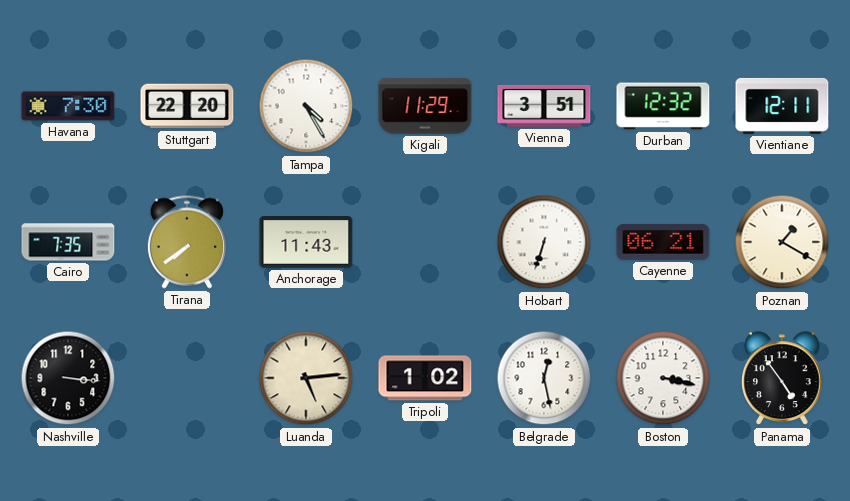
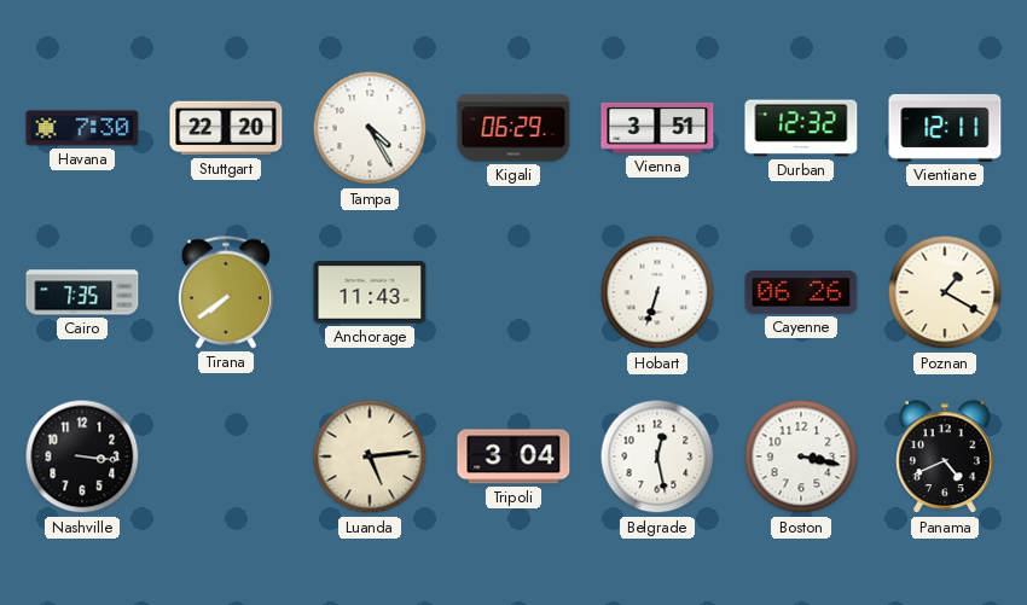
Kigali: 11:29 -> 06:29
Cayenne: 06:21 -> 06:26
Tripoli: 1:02 -> 3:04
Panama: 4:54 -> 4:41
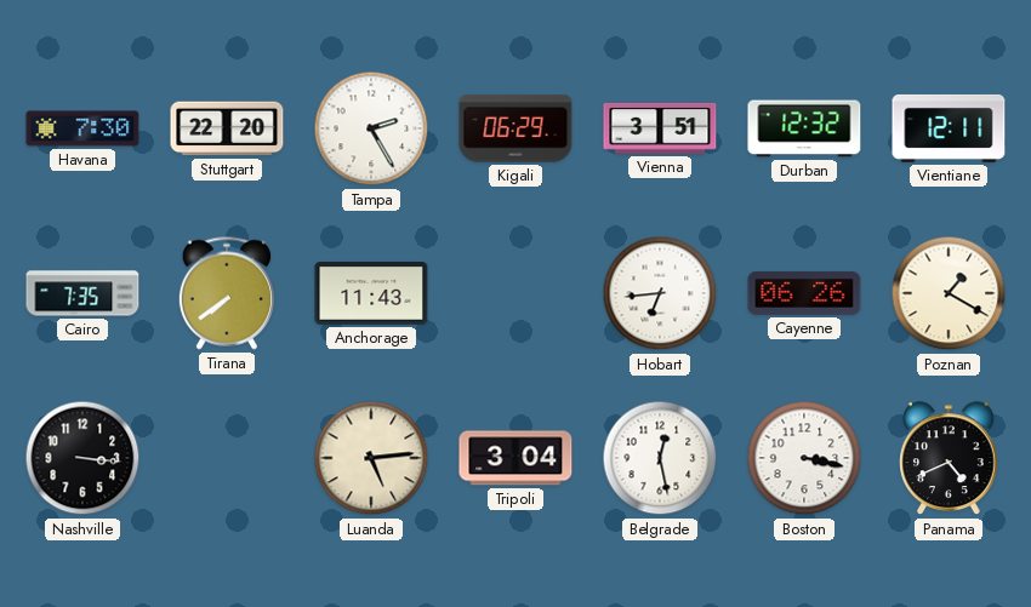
Tampa: 4:25 -> 2:25
Hobart: 6:33 -> 6:44
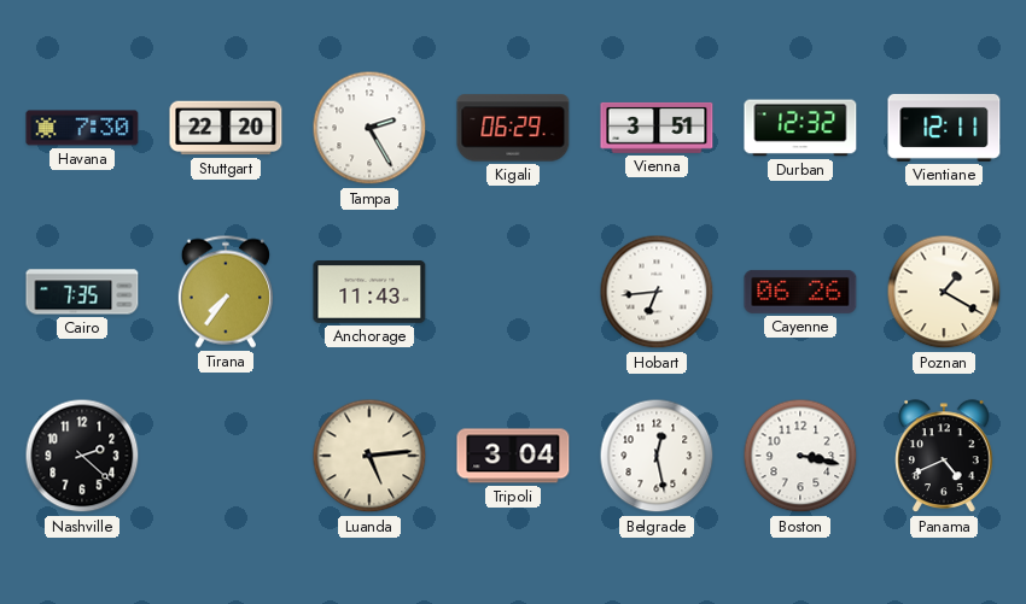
Tirana: 7:39 -> 7:36
Nashville: 3:16 -> 2:22
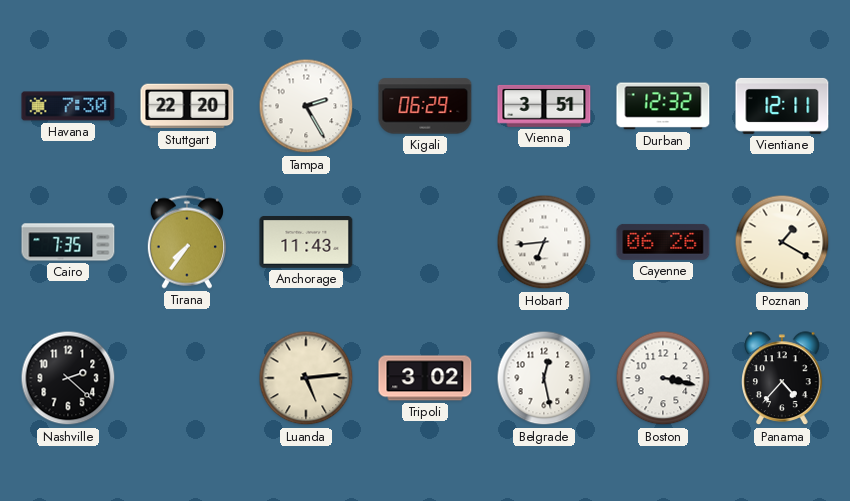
Tripoli: 3:04 -> 3:02
Panama: 4:41 -> 4:37
